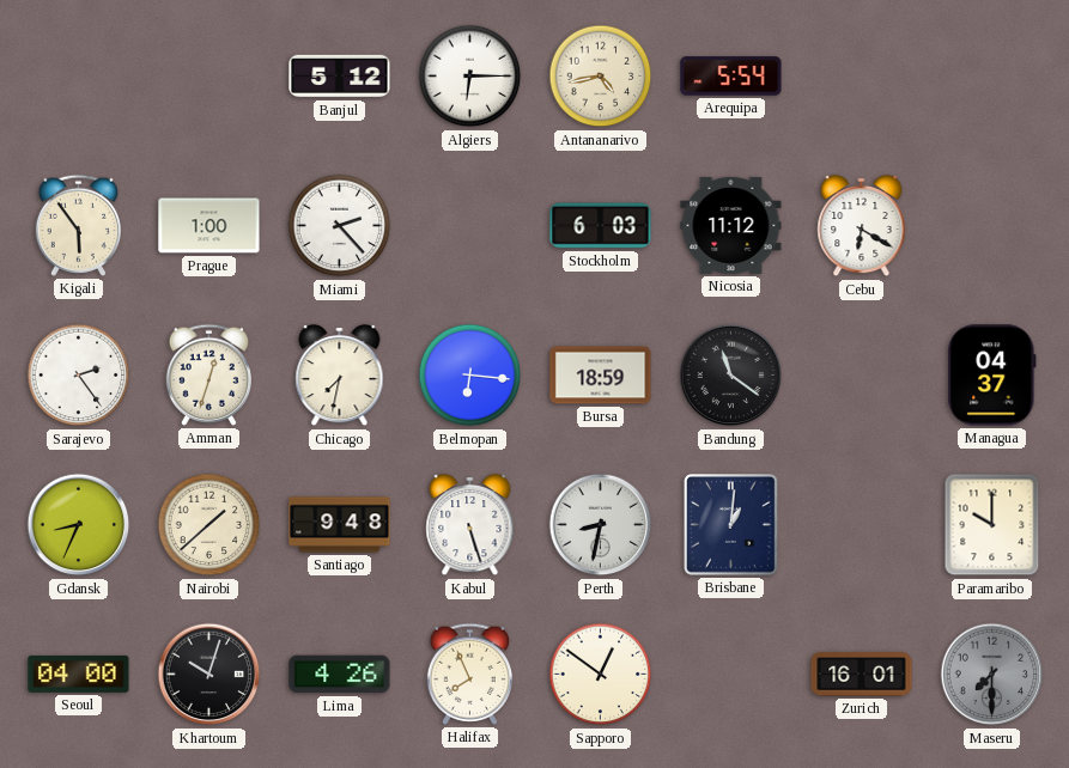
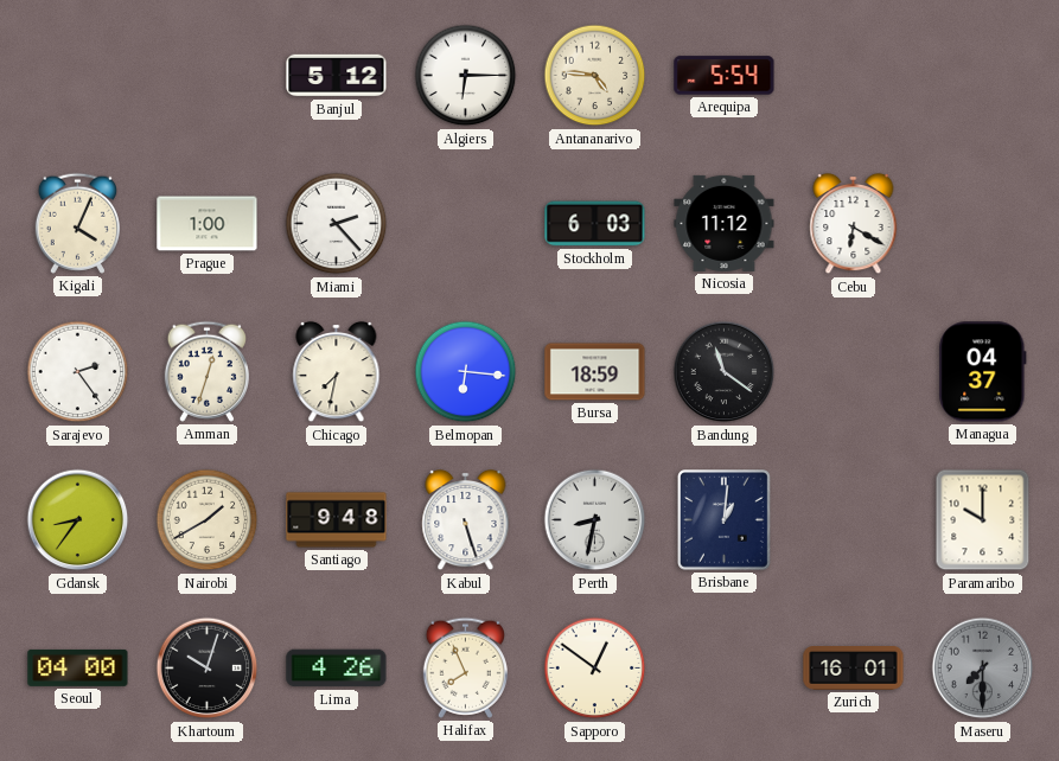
Antananarivo: 4:43 -> 4:46
Kigali: 5:54 -> 4:04
Gdansk: 8:34 -> 8:36
Nairobi: 1:38 -> 1:40
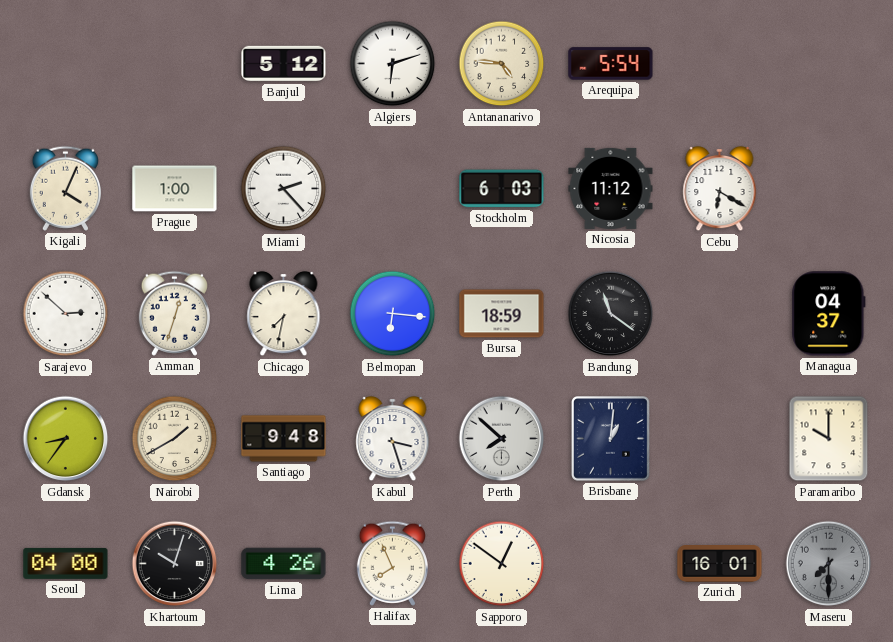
Algiers: 6:15 -> 6:12
Sarajevo: 2:24 -> 2:52
Kabul: 5:27 -> 3:27
Perth: 8:32 -> 7:52
